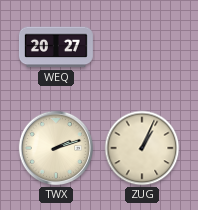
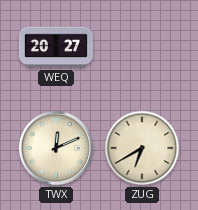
TWX: 2:12 -> 12:11
ZUG: 1:04 -> 6:40
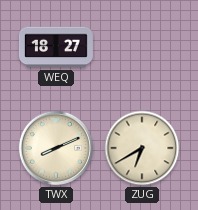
WEQ: 20:27 -> 18:27
TWX: 12:11 -> 8:11
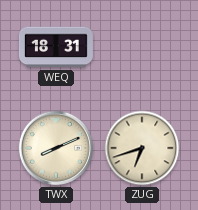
WEQ: 18:27 -> 18:31
ZUG: 6:40 -> 6:42
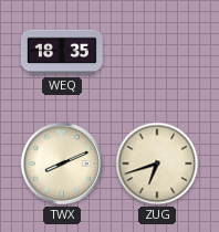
WEQ: 18:31 -> 18:35
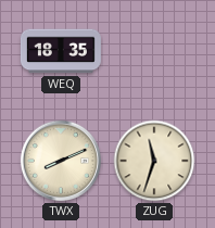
ZUG: 6:42 -> 11:33
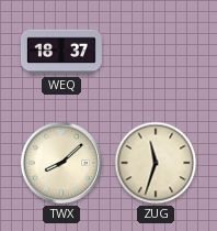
WEQ: 18:35 -> 18:37
TWX: 8:11 -> 8:08
